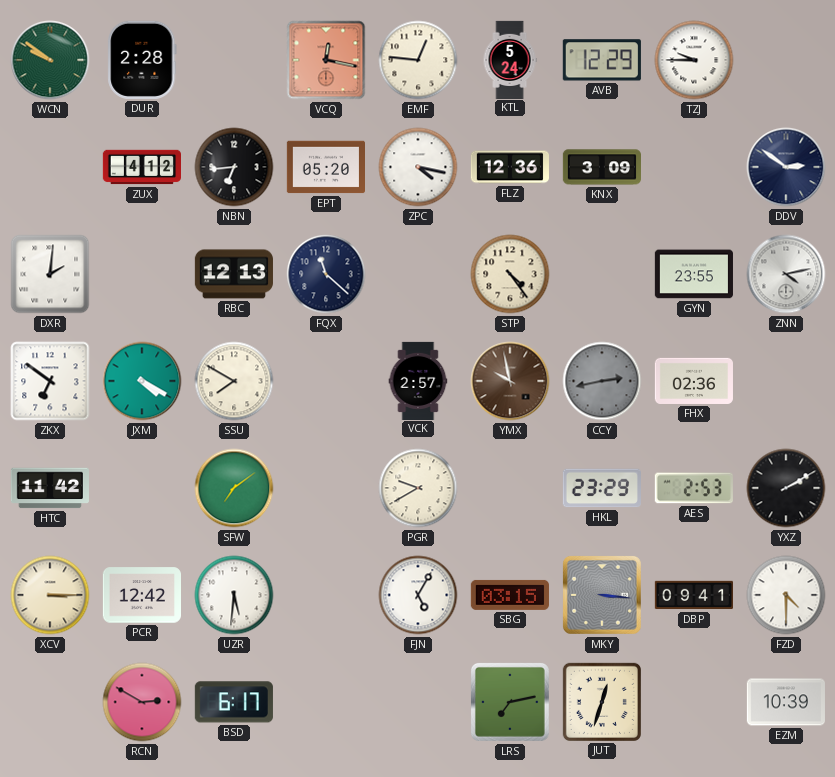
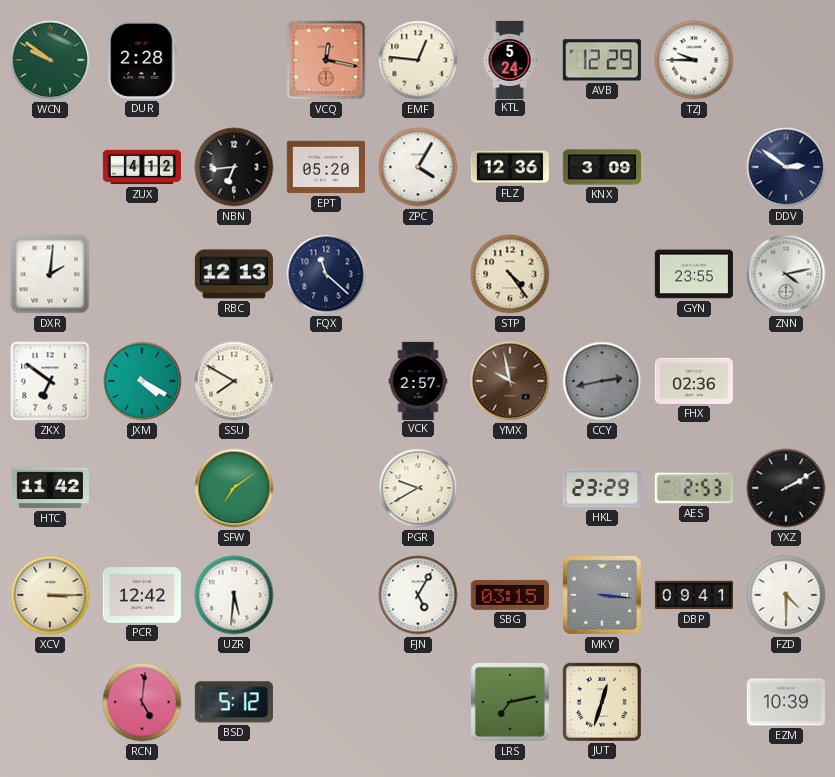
ZPC: 4:17 -> 4:05
RCN: 2:50 -> 5:01
BSD: 6:17 -> 5:12
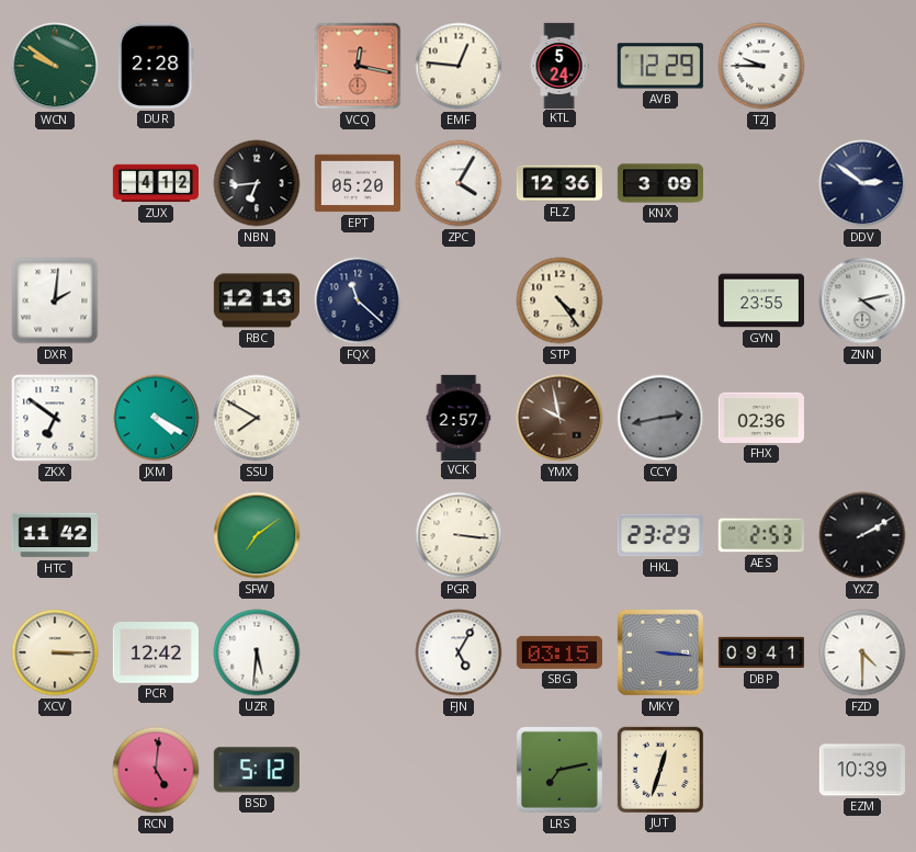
PGR: 9:40 -> 3:16
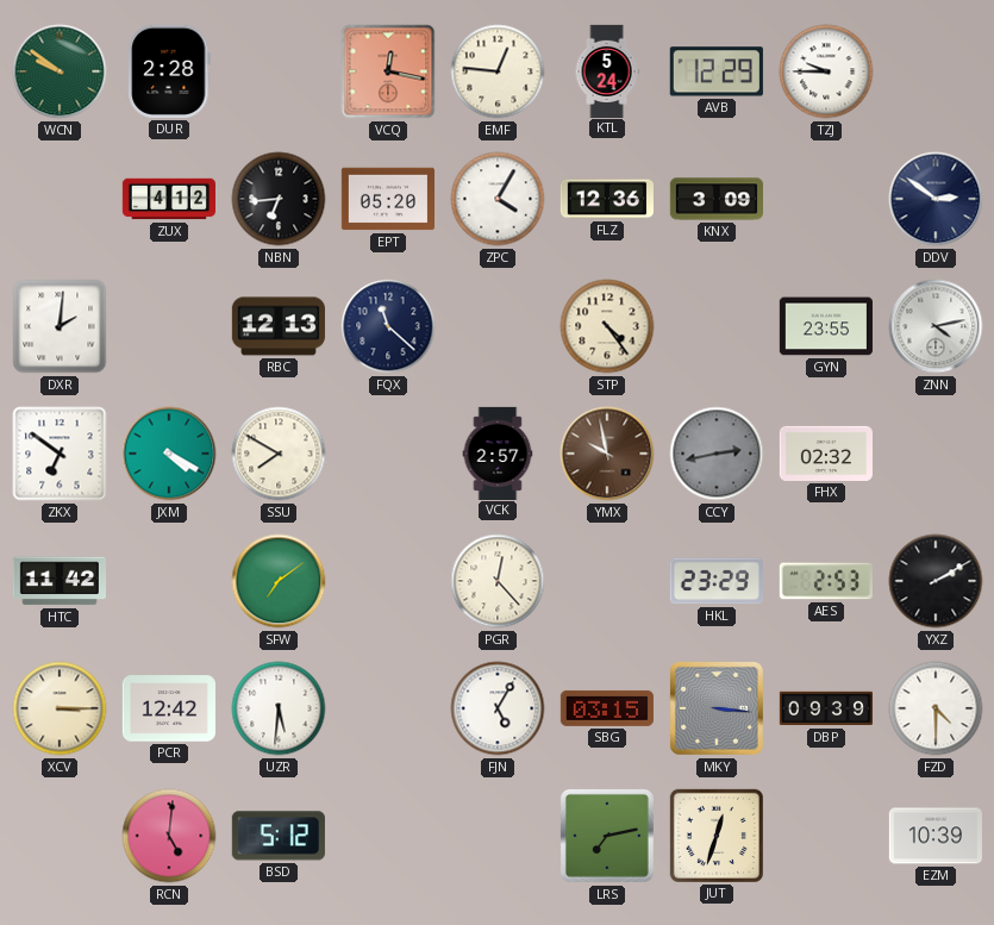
FHX: 02:36 -> 02:32
PGR: 3:16 -> 12:23
DBP: 09:41 -> 09:39
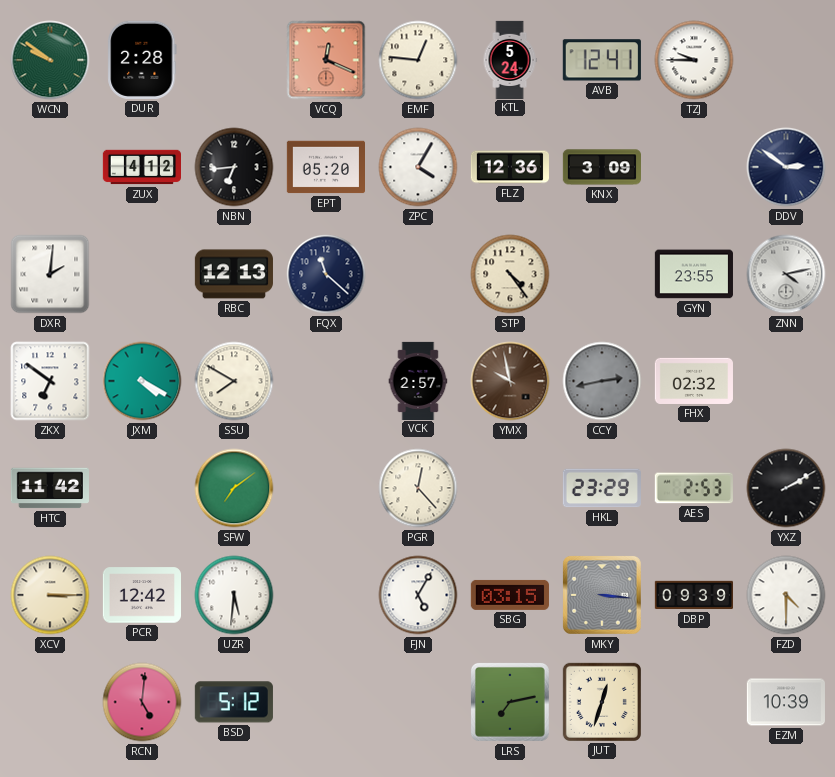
VCQ: 12:17 -> 12:19
AVB: 12:29 -> 12:41
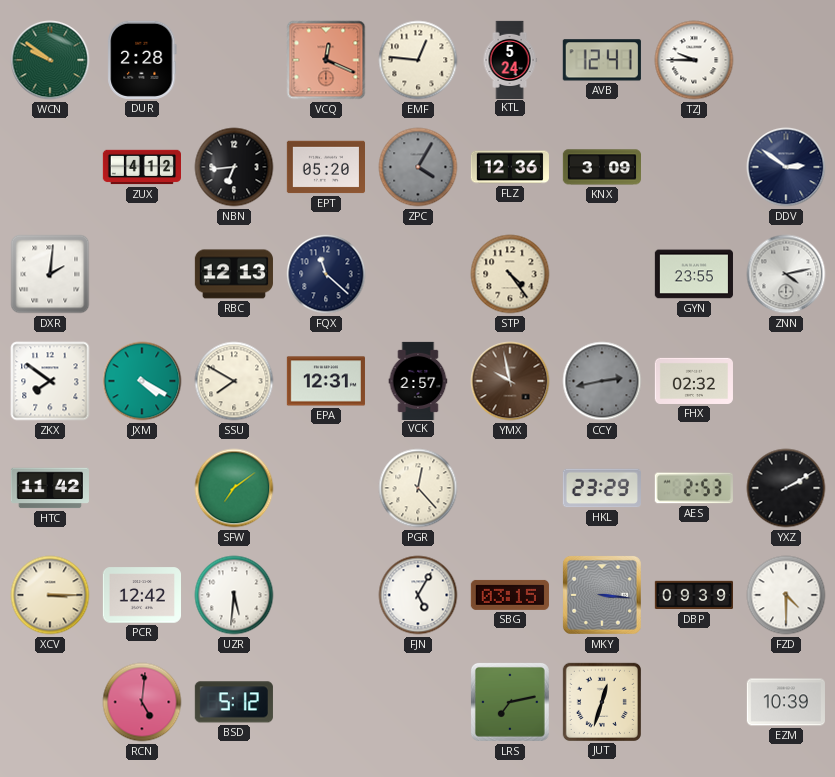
ZPC dial: white -> grey
ZKX: 6:51 -> 7:51
EPA: none -> 12:31
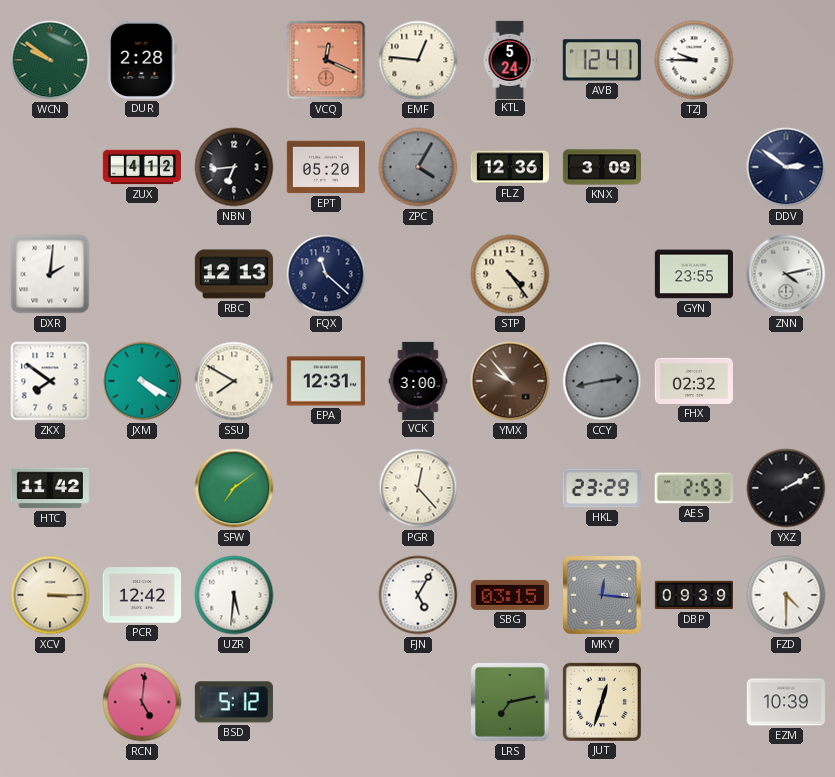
VCK: 2:57 -> 3:00
YMX: 9:58 -> 9:53
MKY: 3:16 -> 12:16
